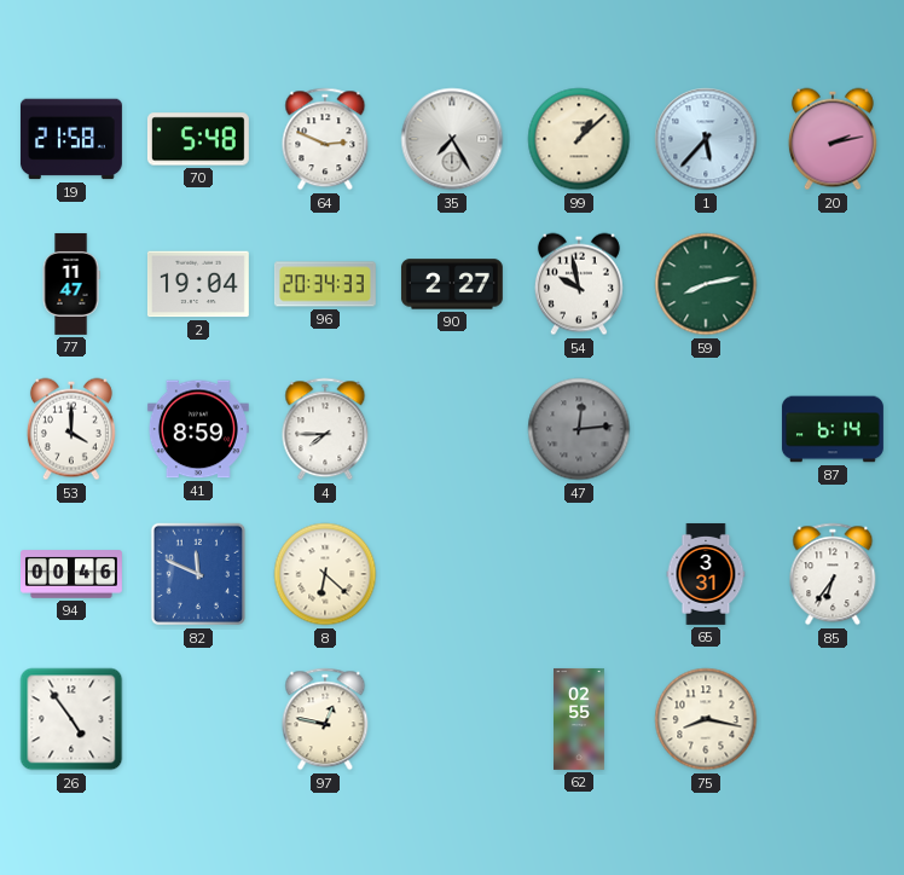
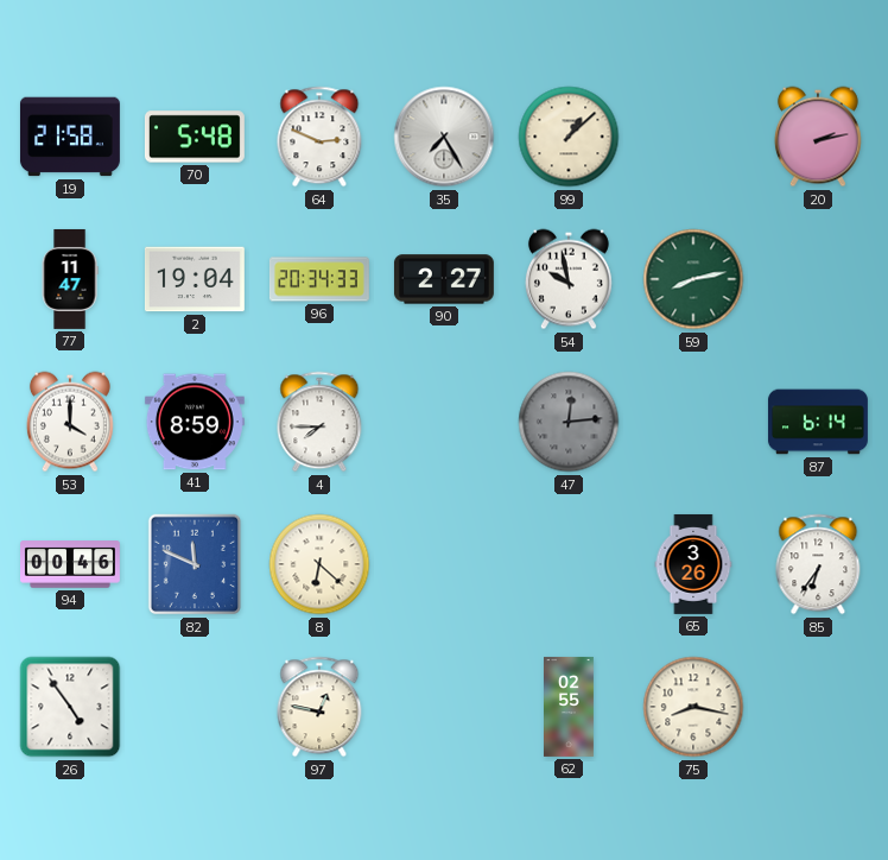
1: 5:37 -> none
65: 3:31 -> 3:26
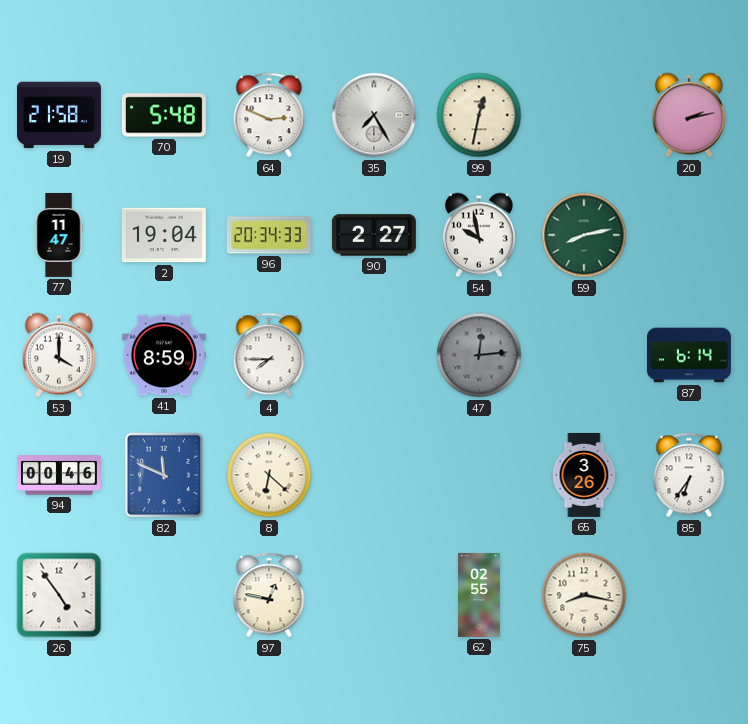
99: 1:08 -> 12:32
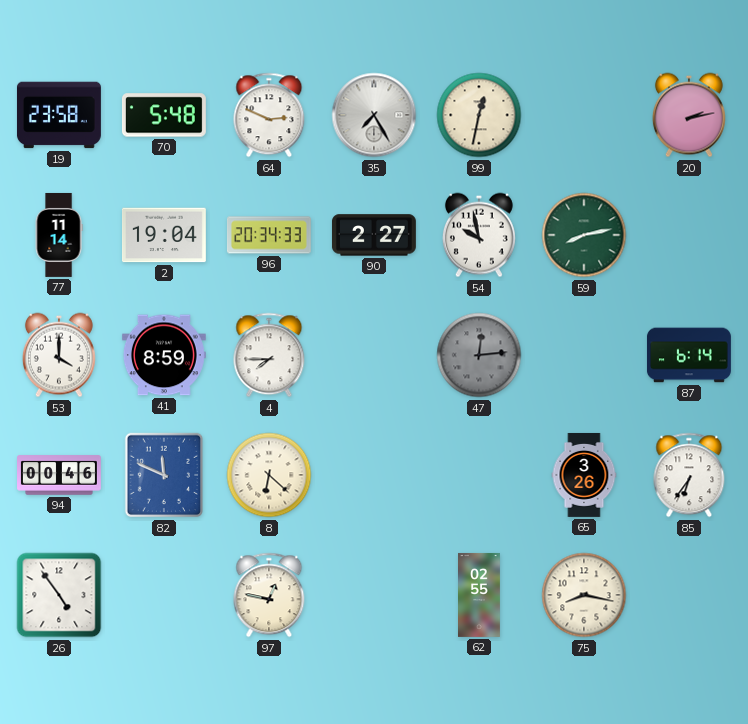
19: 21:58 -> 23:58
77: 11:47 -> 11:14
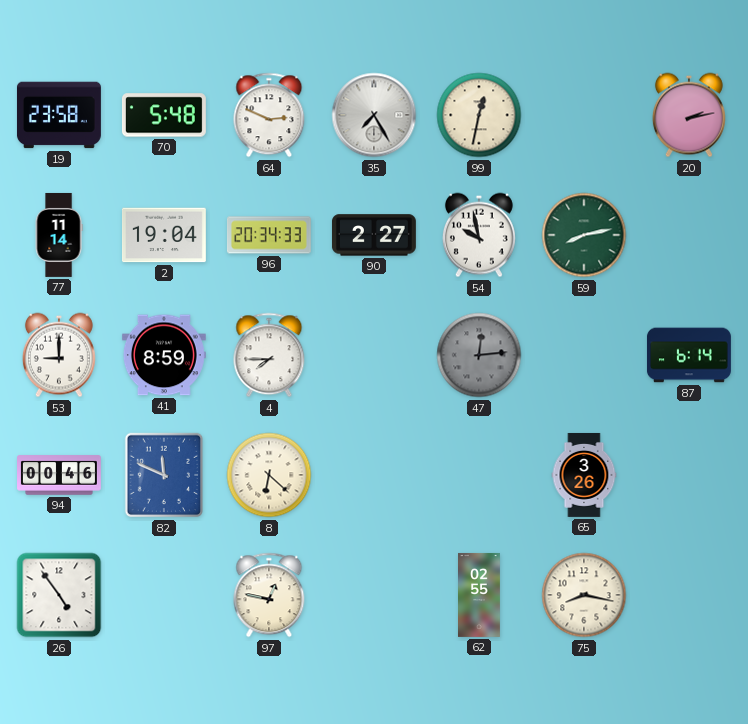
53: 4:00 -> 9:00
85: 6:36 -> none
